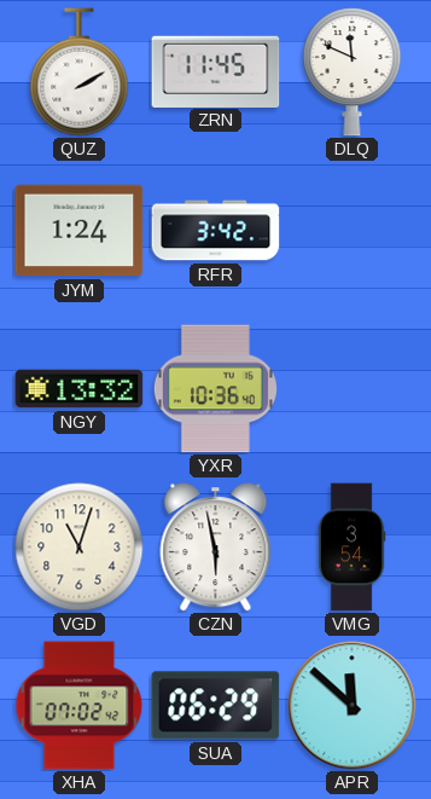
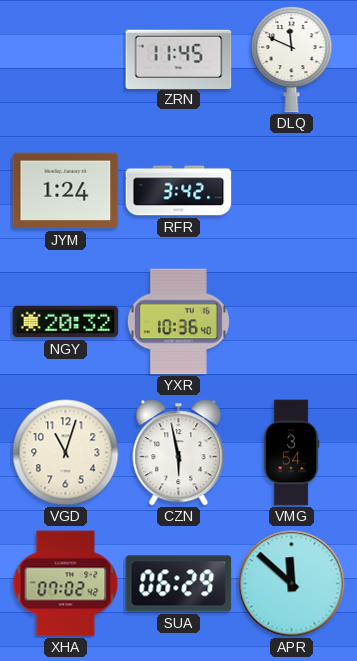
QUZ: 2:10 -> none
NGY: 13:32 -> 20:32
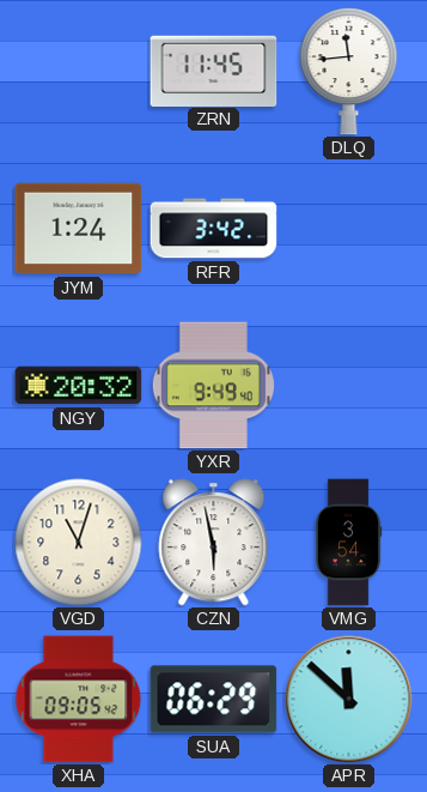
DLQ: 11:49 -> 11:44
YXR: 10:36 -> 9:49
XHA: 07:02 -> 09:05
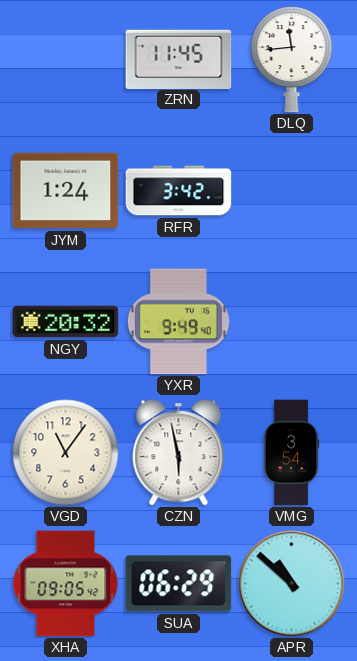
VGD: 11:03 -> 11:06
APR: 11:52 -> 10:52
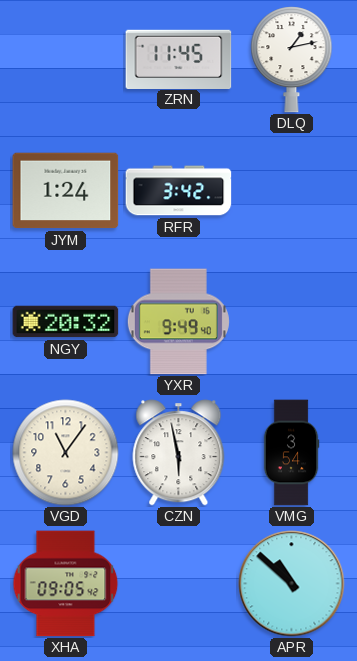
DLQ: 11:44 -> 1:13
SUA: 06:29 -> none
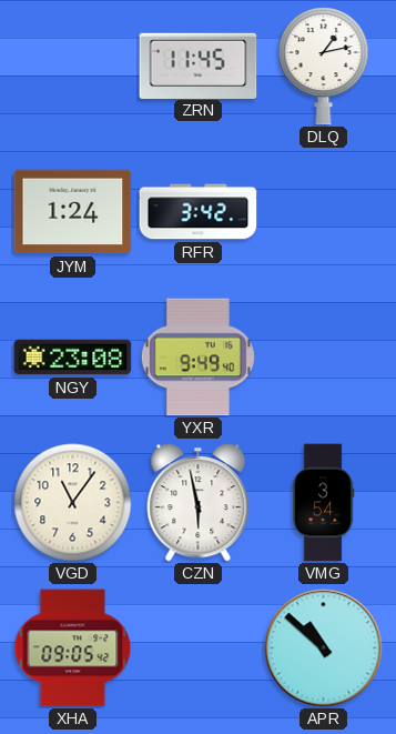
NGY: 20:32 -> 23:08
